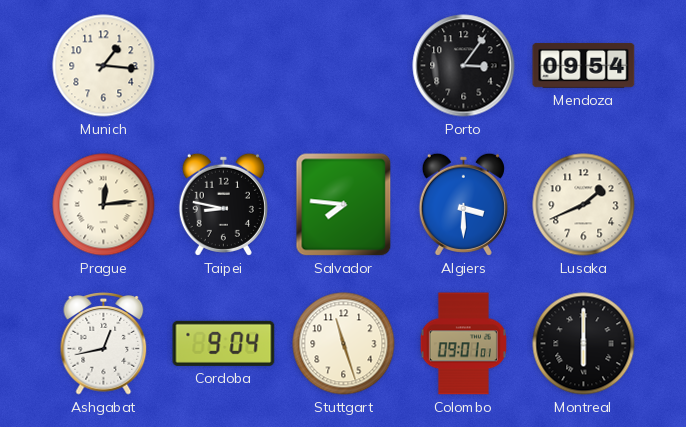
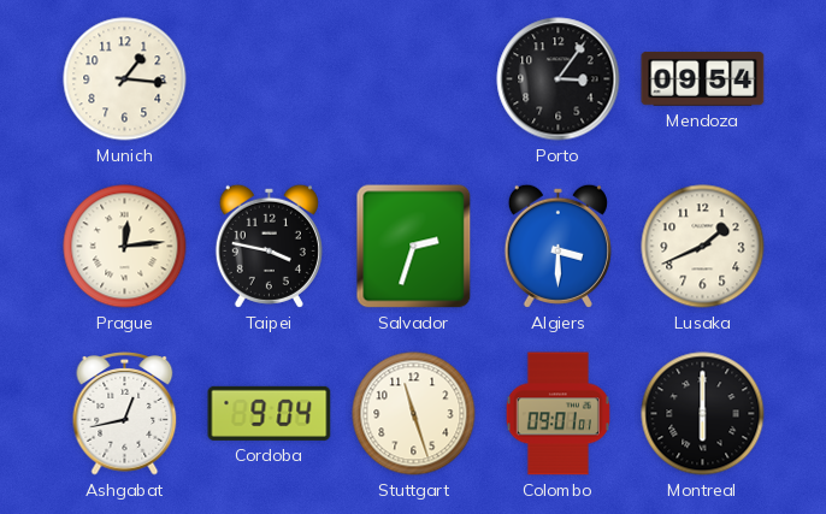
Taipei: 8:47 -> 3:47
Salvador: 7:46 -> 2:33
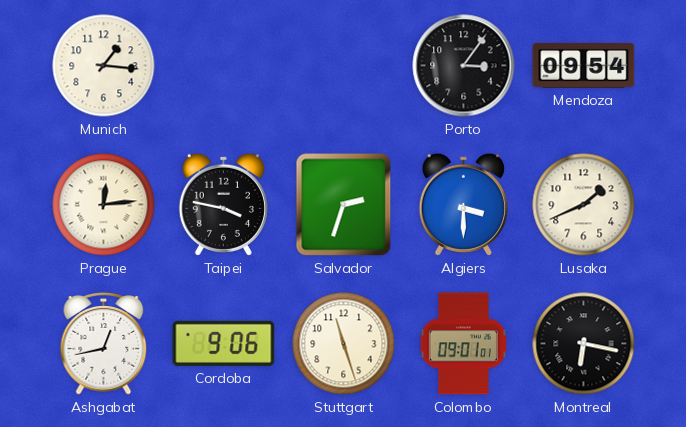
Cordoba: 9:04 -> 9:06
Montreal: 6:00 -> 6:17
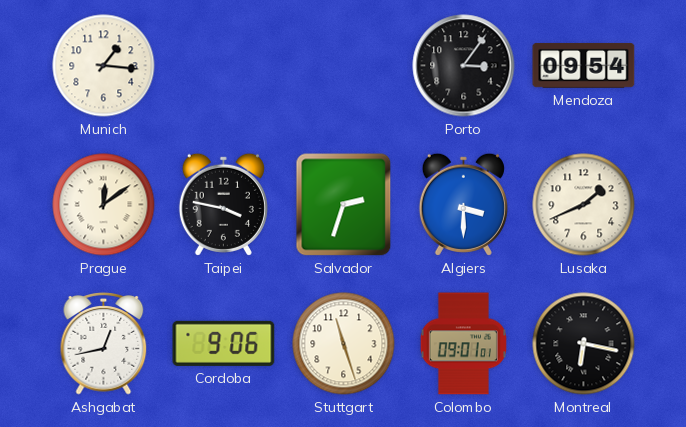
Prague: 12:14 -> 12:09
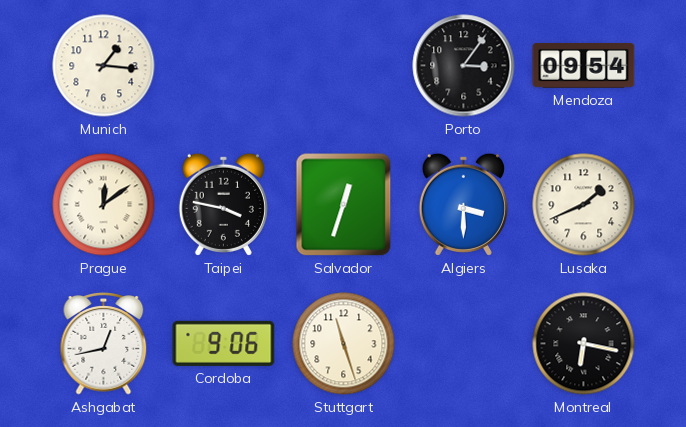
Salvador: 2:33 -> 12:33
Colombo: 09:01 -> none
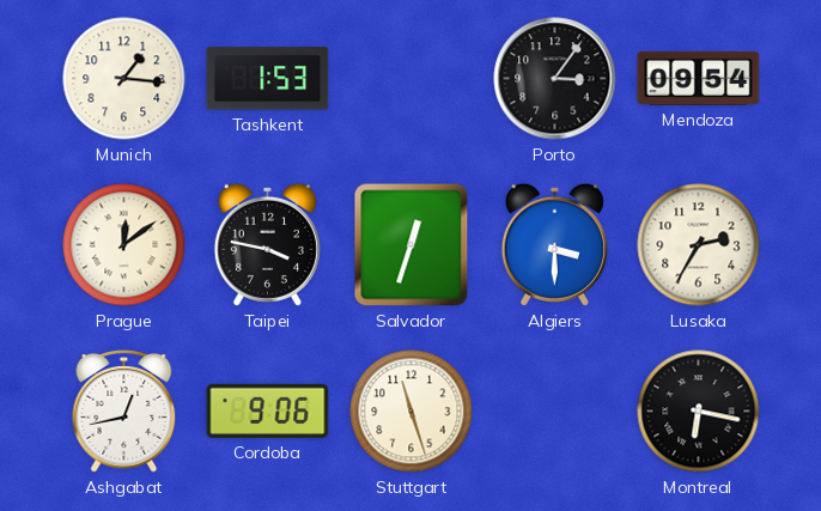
Tashkent: none -> 1:53
Lusaka: 1:41 -> 2:35
